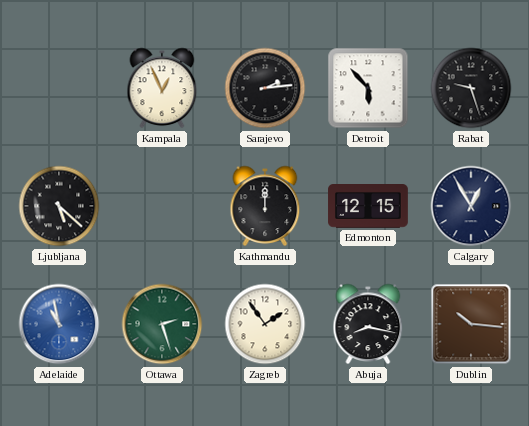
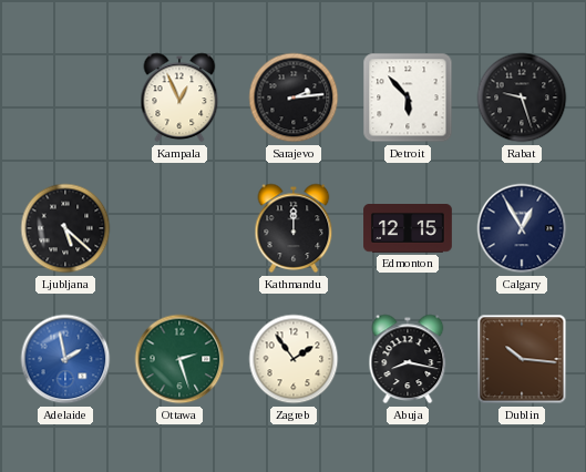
Adelaide: 10:58 -> 1:58
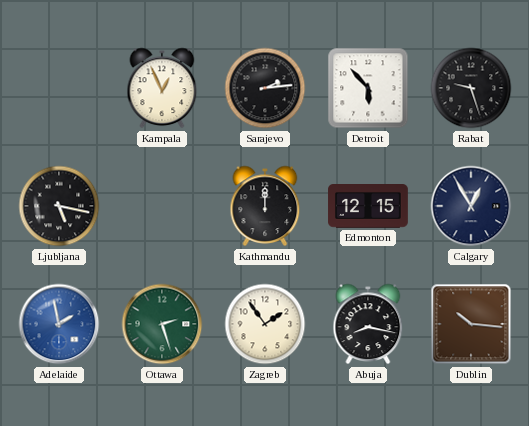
Ljubljana: 5:22 -> 5:17
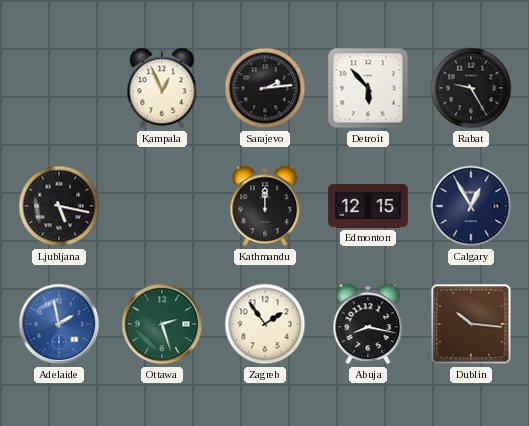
Rabat: 9:27 -> 9:25
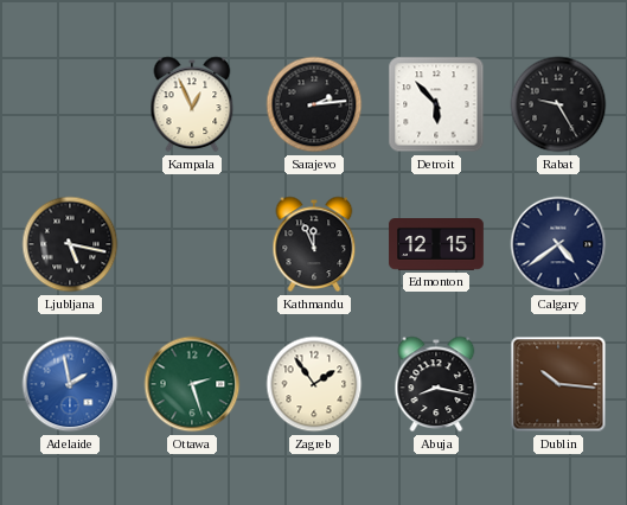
Kathmandu: 12:00 -> 11:56
Calgary: 12:55 -> 4:39
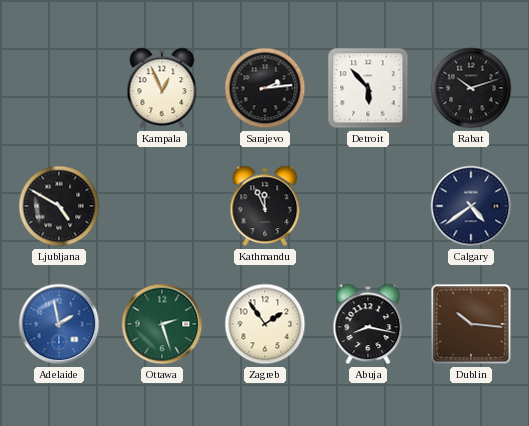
Rabat: 9:25 -> 10:12
Ljubljana: 5:17 -> 4:50
Edmonton: 12:15 -> none
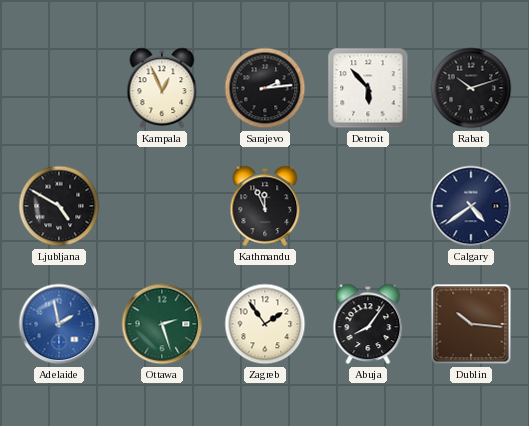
Abuja: 8:17 -> 8:06
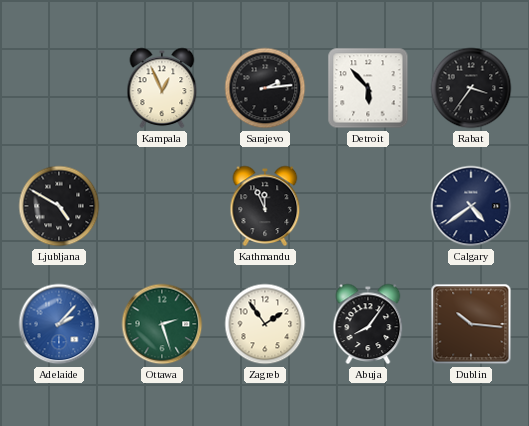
Rabat: 10:12 -> 3:36
Adelaide: 1:58 -> 2:07
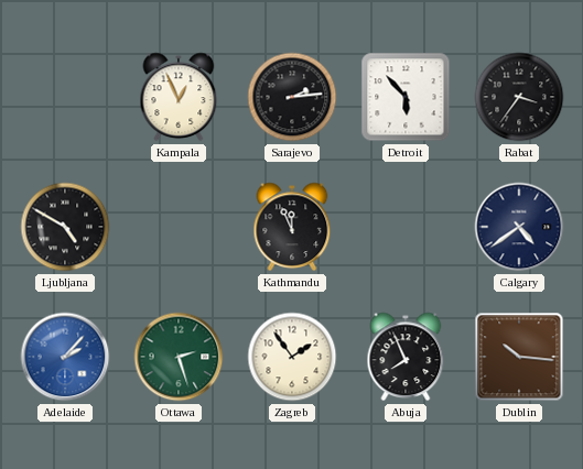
Abuja: 8:06 -> 7:56
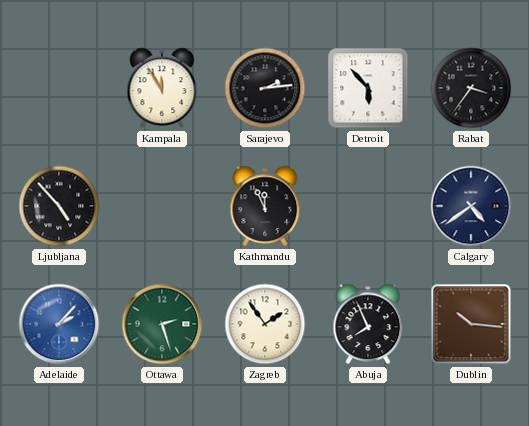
Kampala: 12:56 -> 11:55
Ljubljana: 4:50 -> 4:53
